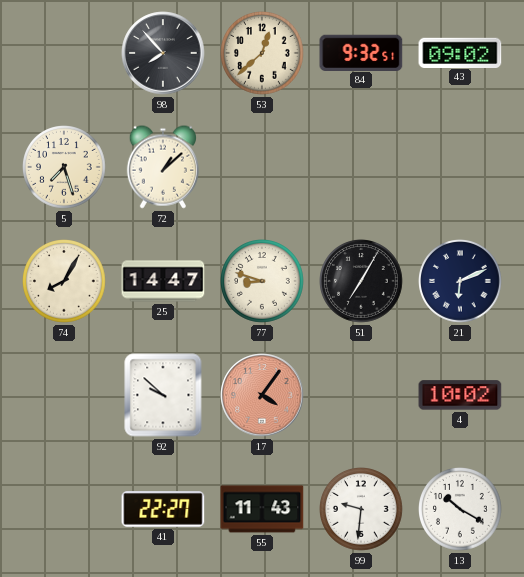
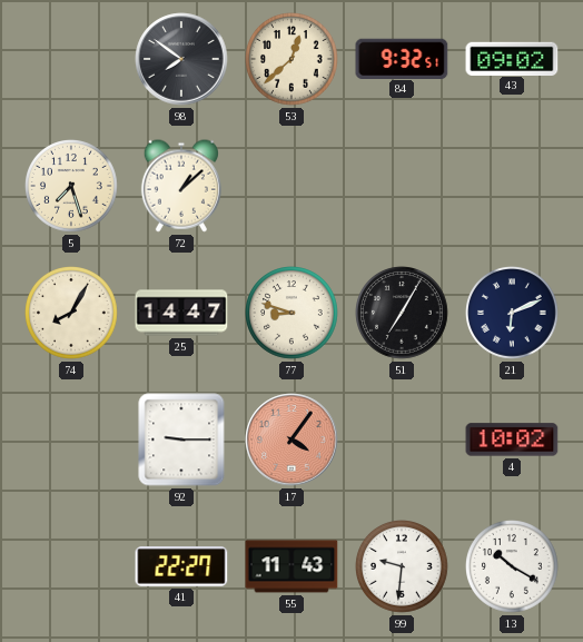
98: 7:53 -> 7:51
92: 9:52 -> 9:15
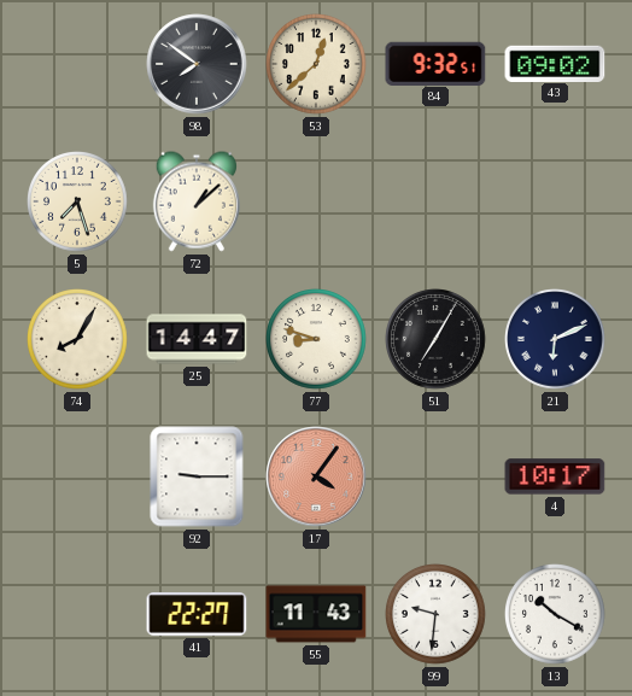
4: 10:02 -> 10:17
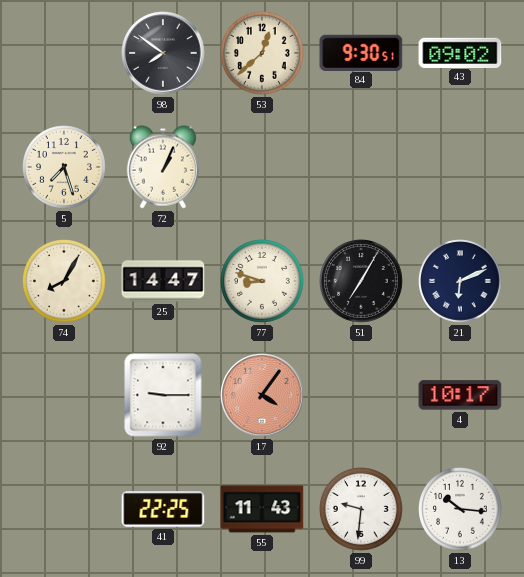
84: 9:32 -> 9:30
72: 1:08 -> 1:04
41: 22:27 -> 22:25
13: 10:20 -> 10:16
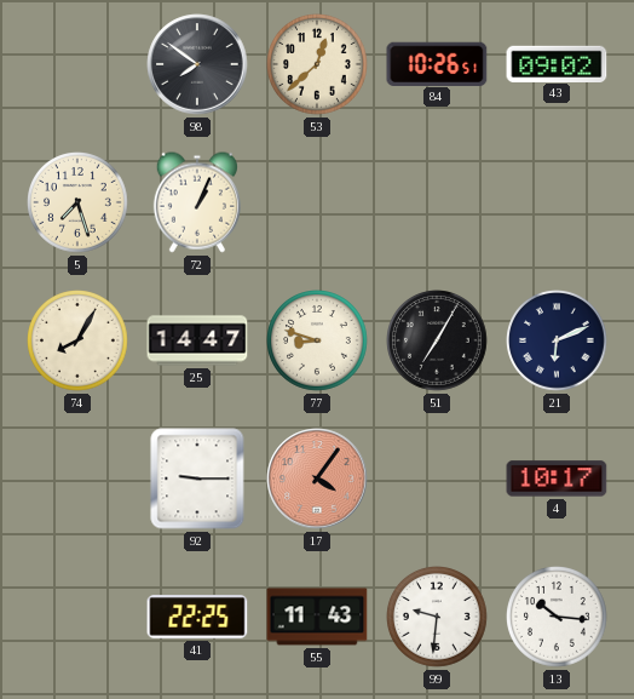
84: 9:30 -> 10:26
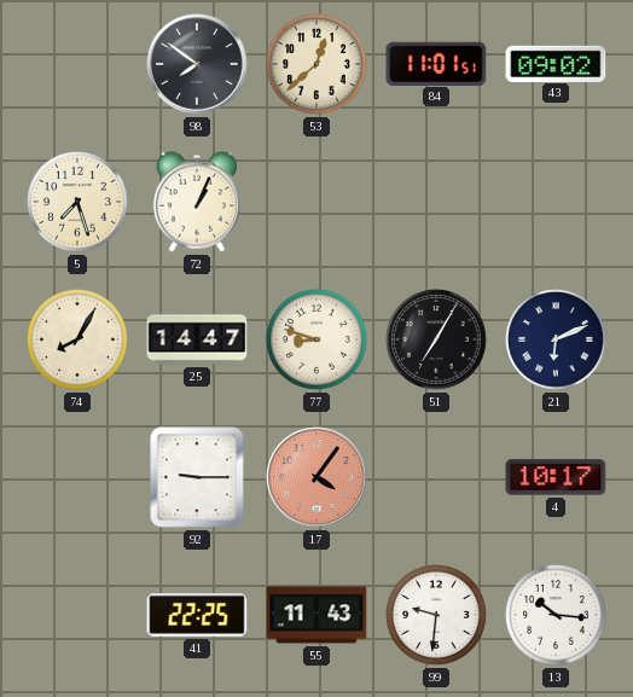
84: 10:26 -> 11:01
